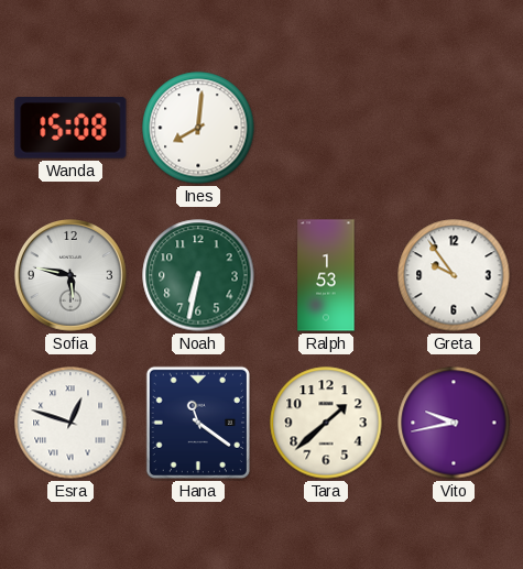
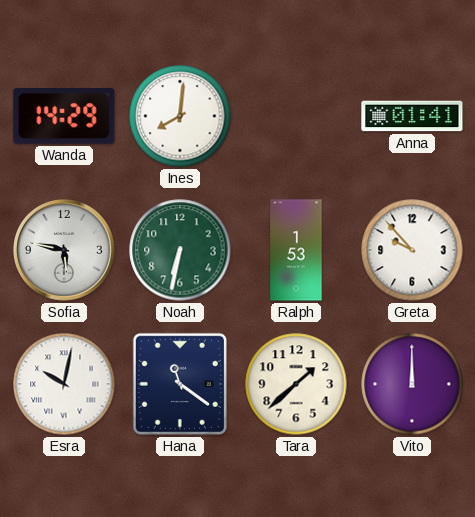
Wanda: 15:08 -> 14:29
Anna: none -> 01:41
Greta: 9:54 -> 9:53
Esra: 12:48 -> 10:02
Vito: 9:43 -> 12:00
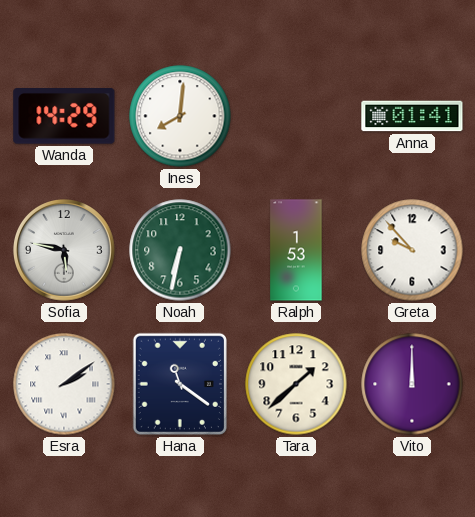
Esra: 10:02 -> 2:09
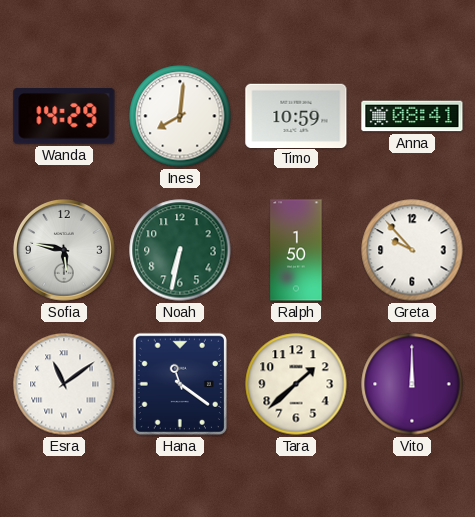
Timo: none -> 10:59
Anna: 01:41 -> 08:41
Ralph: 1:53 -> 1:50
Esra: 2:09 -> 11:09
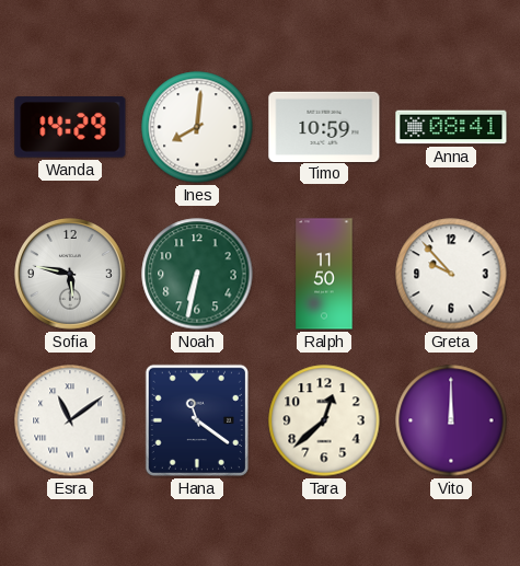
Ralph: 1:50 -> 11:50
Tara: 1:38 -> 12:38
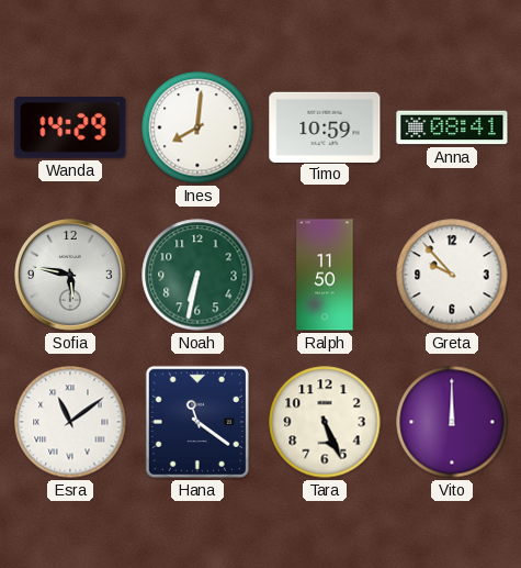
Tara: 12:38 -> 5:26
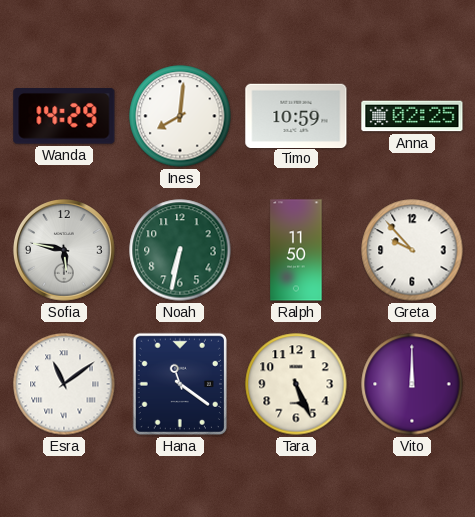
Anna: 08:41 -> 02:25
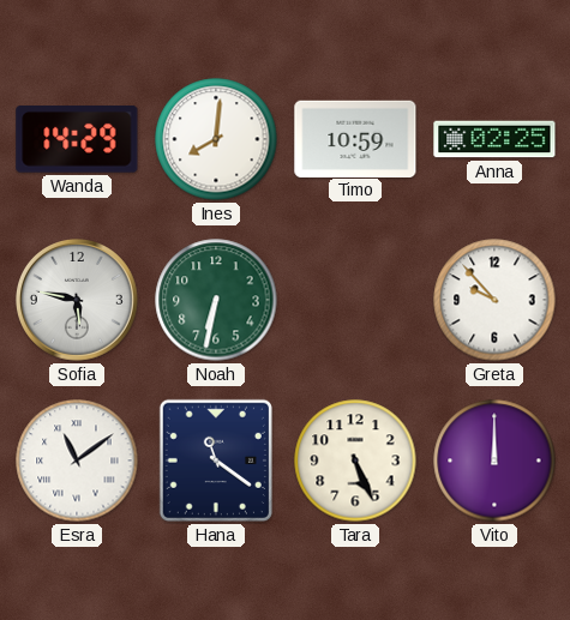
Ralph: 11:50 -> none
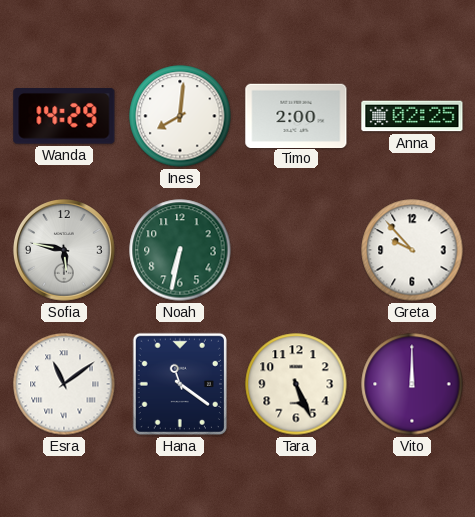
Timo: 10:59 -> 2:00
